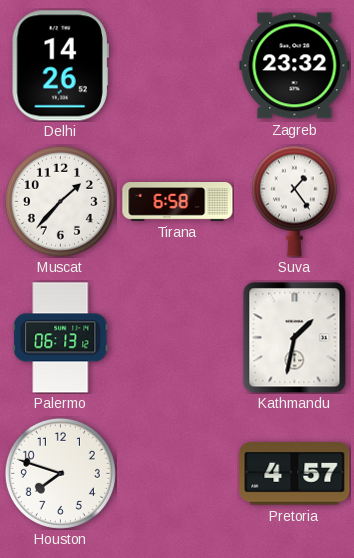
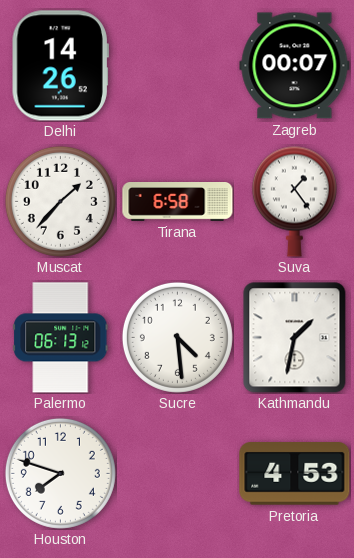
Zagreb: 23:32 -> 00:07
Sucre: none -> 4:29
Pretoria: 4:57 -> 4:53
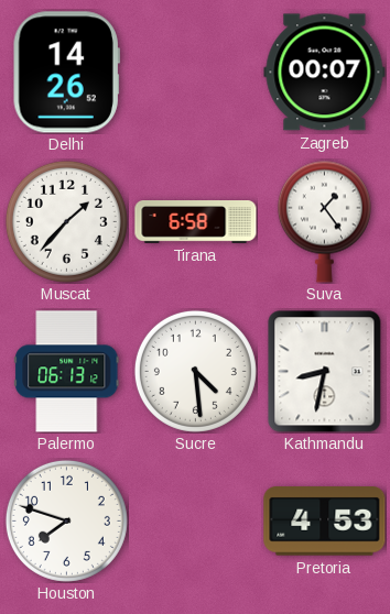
Kathmandu: 1:32 -> 8:32
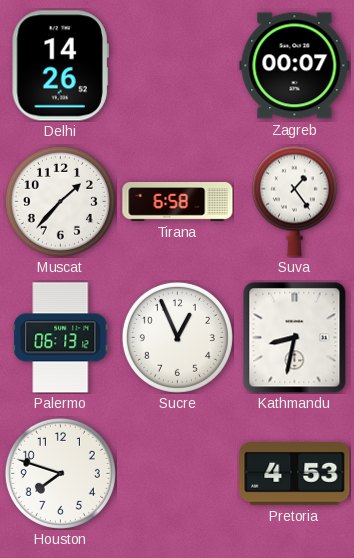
Sucre: 4:29 -> 12:56
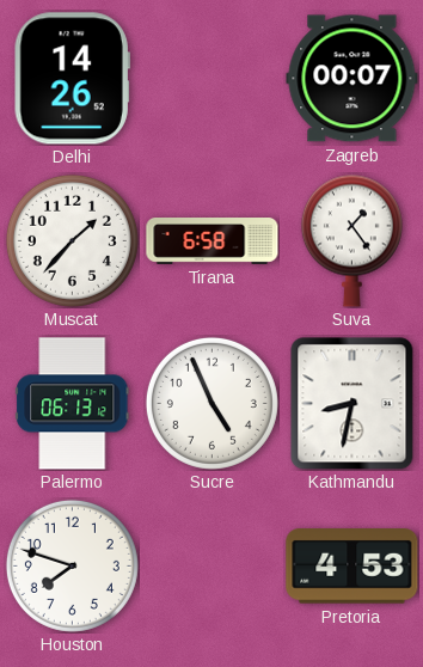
Sucre: 12:56 -> 4:56
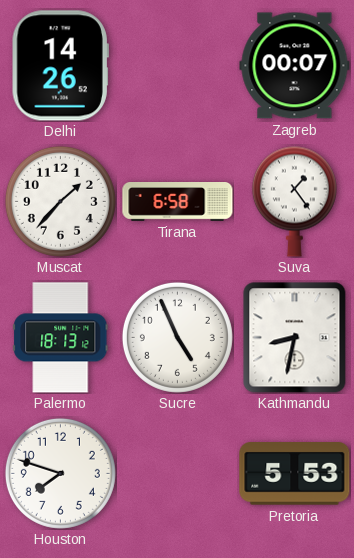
Palermo: 06:13 -> 18:13
Pretoria: 4:53 -> 5:53
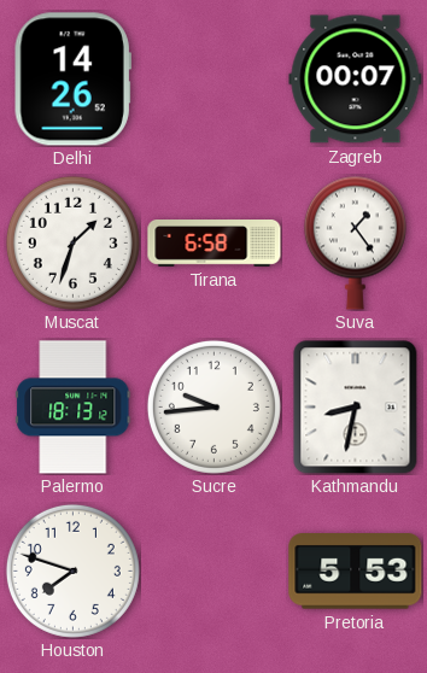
Muscat: 1:37 -> 1:33
Sucre: 4:56 -> 9:44
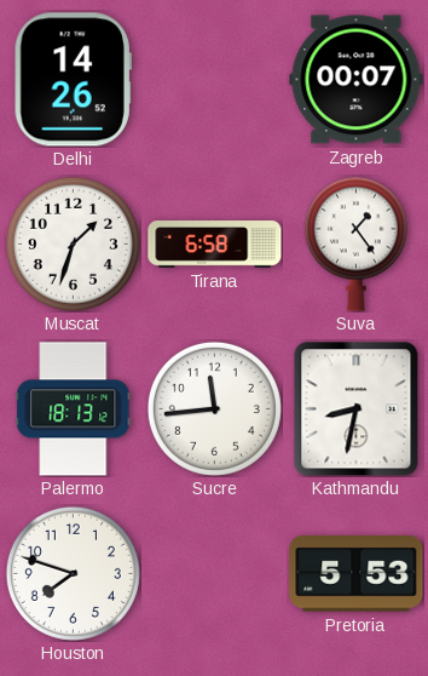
Sucre: 9:44 -> 11:44
